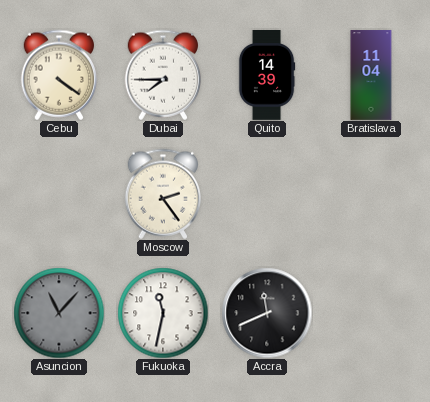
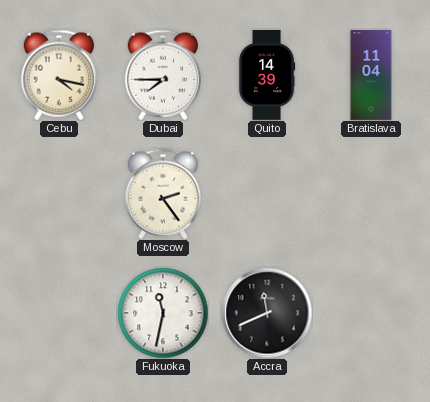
Cebu: 4:21 -> 4:17
Asuncion: 11:07 -> none
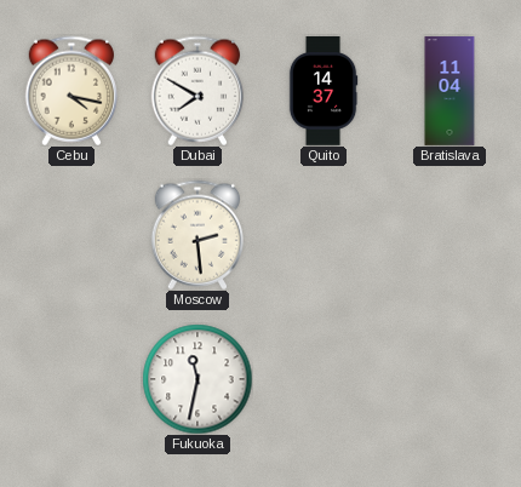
Dubai: 7:45 -> 7:50
Quito: 14:39 -> 14:37
Moscow: 2:24 -> 2:29
Accra: 11:41 -> none
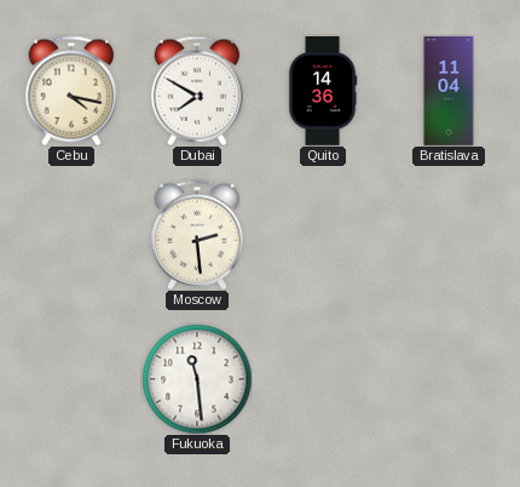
Quito: 14:37 -> 14:36
Fukuoka: 11:32 -> 11:29
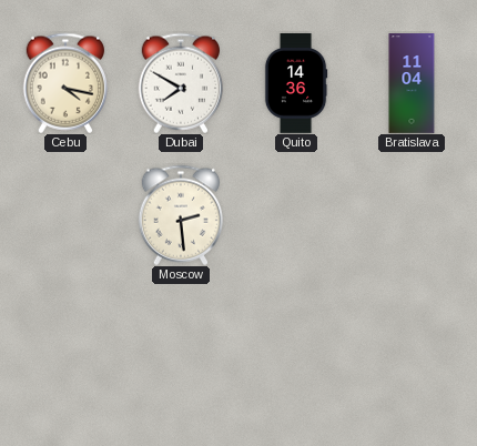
Fukuoka: 11:29 -> none
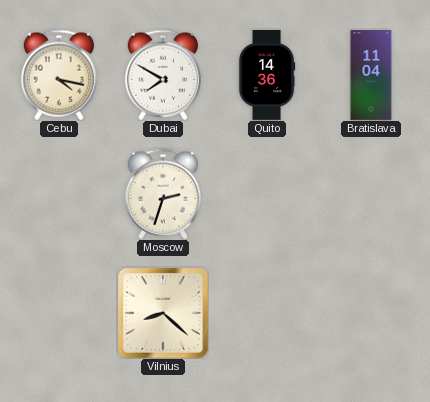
Moscow: 2:29 -> 2:33
Vilnius: none -> 8:22
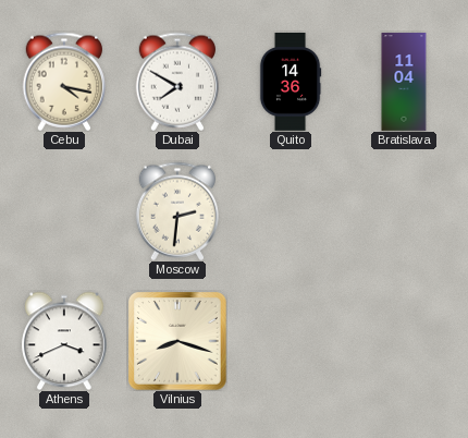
Moscow: 2:33 -> 2:31
Athens: none -> 3:41
Vilnius: 8:22 -> 8:18
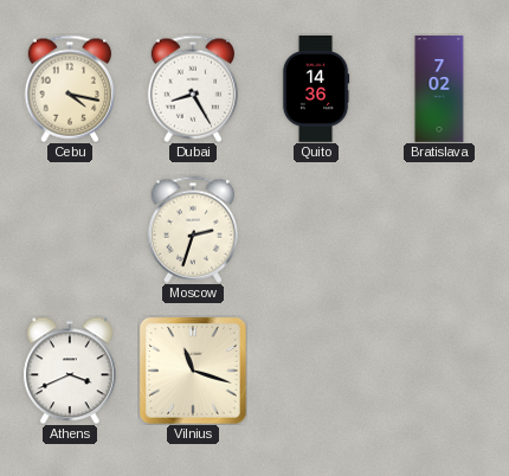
Dubai: 7:50 -> 8:25
Bratislava: 11:04 -> 7:02
Moscow: 2:31 -> 2:33
Vilnius: 8:18 -> 11:18
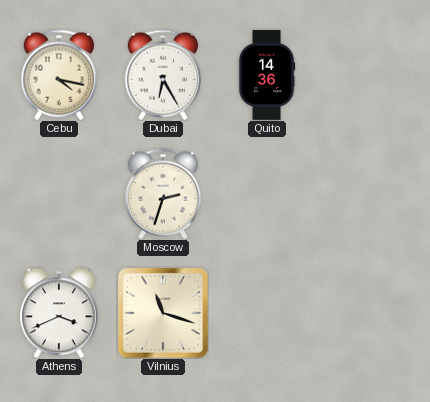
Dubai: 8:25 -> 6:25
Bratislava: 7:02 -> none
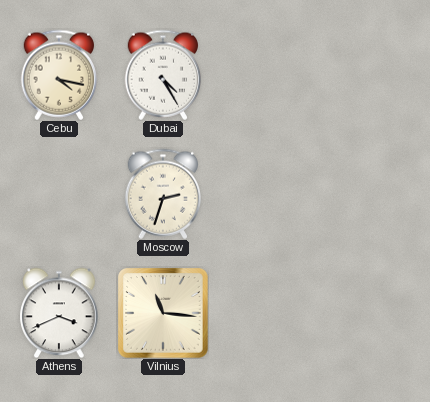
Dubai: 6:25 -> 4:25
Quito: 14:36 -> none
Vilnius: 11:18 -> 11:16
